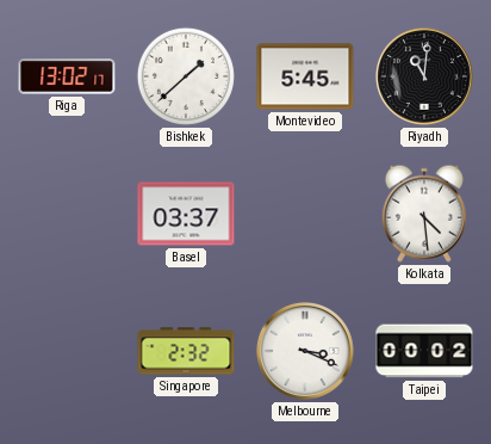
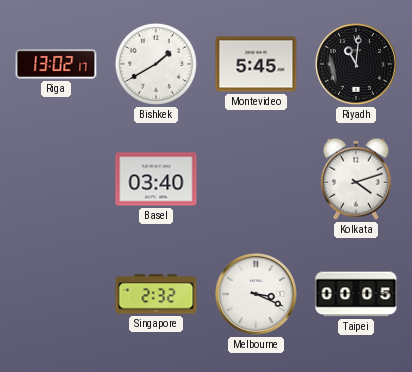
Bishkek: 1:38 -> 1:40
Basel: 03:37 -> 03:40
Kolkata: 4:29 -> 4:12
Taipei: 00:02 -> 00:05
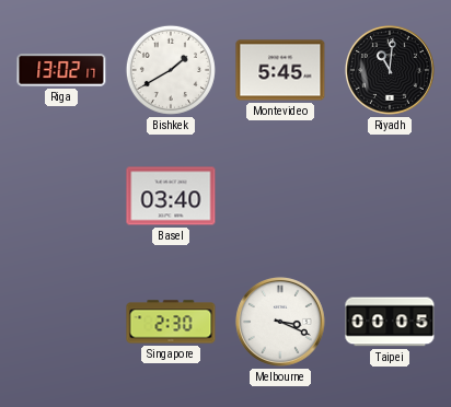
Kolkata: 4:12 -> none
Singapore: 2:32 -> 2:30
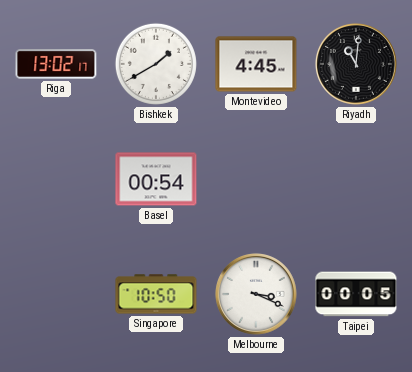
Montevideo: 5:45 -> 4:45
Basel: 03:40 -> 00:54
Singapore: 2:30 -> 10:50
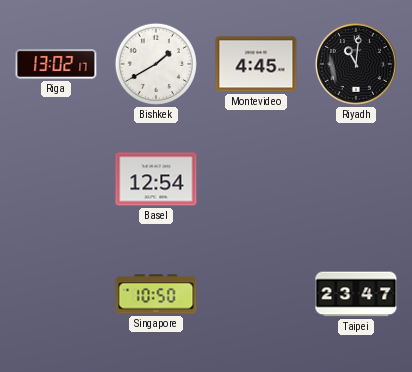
Basel: 00:54 -> 12:54
Melbourne: 3:19 -> none
Taipei: 00:05 -> 23:47
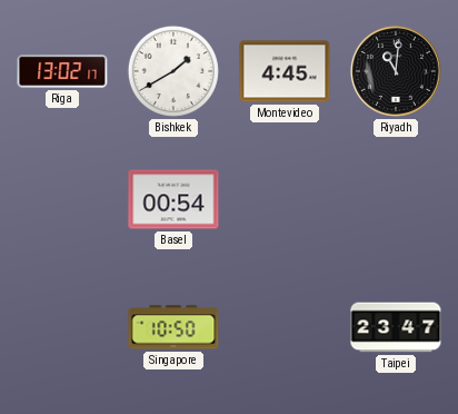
Basel: 12:54 -> 00:54
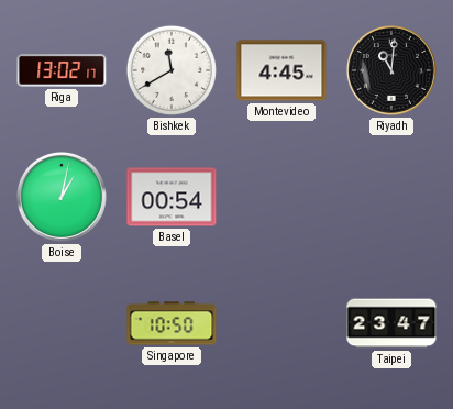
Bishkek: 1:40 -> 11:40
Boise: none -> 1:02
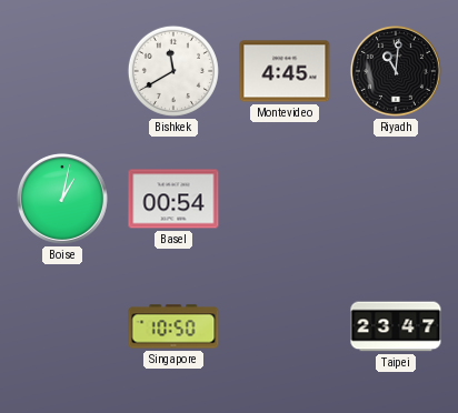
Riga: 13:02 -> none
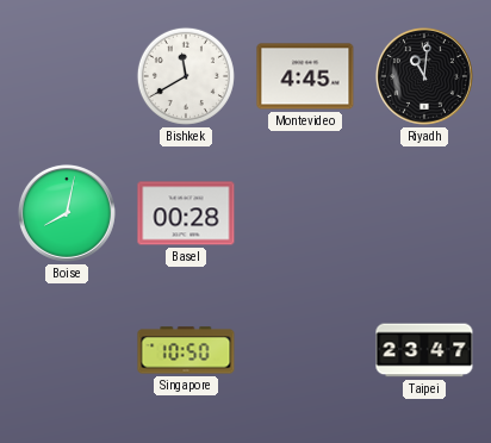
Boise: 1:02 -> 8:02
Basel: 00:54 -> 00:28
